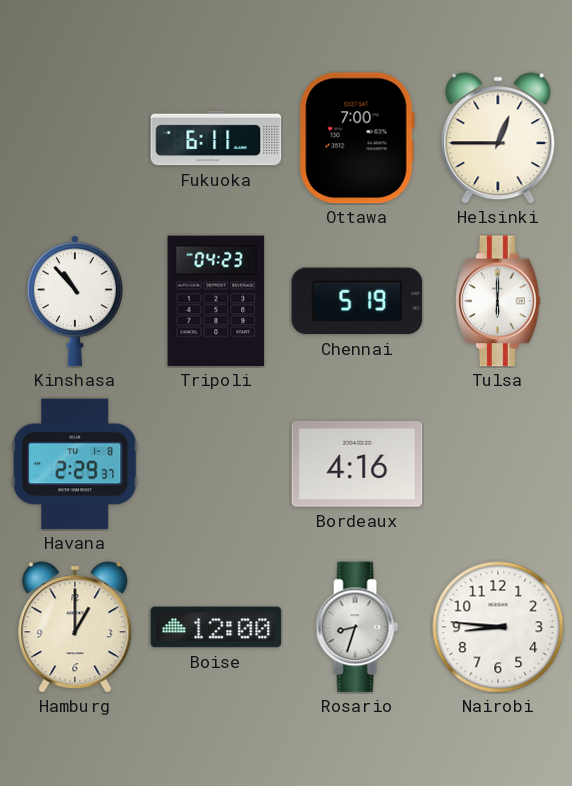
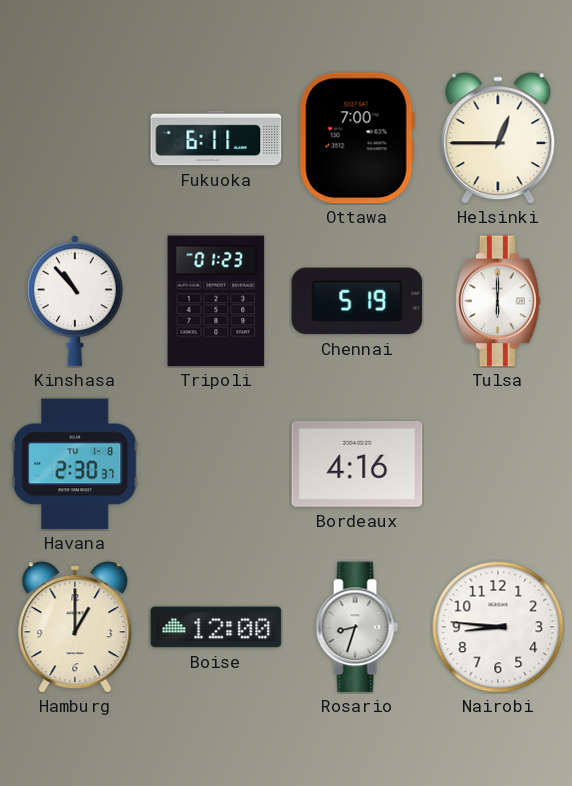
Tripoli: 04:23 -> 01:23
Havana: 2:29 -> 2:30
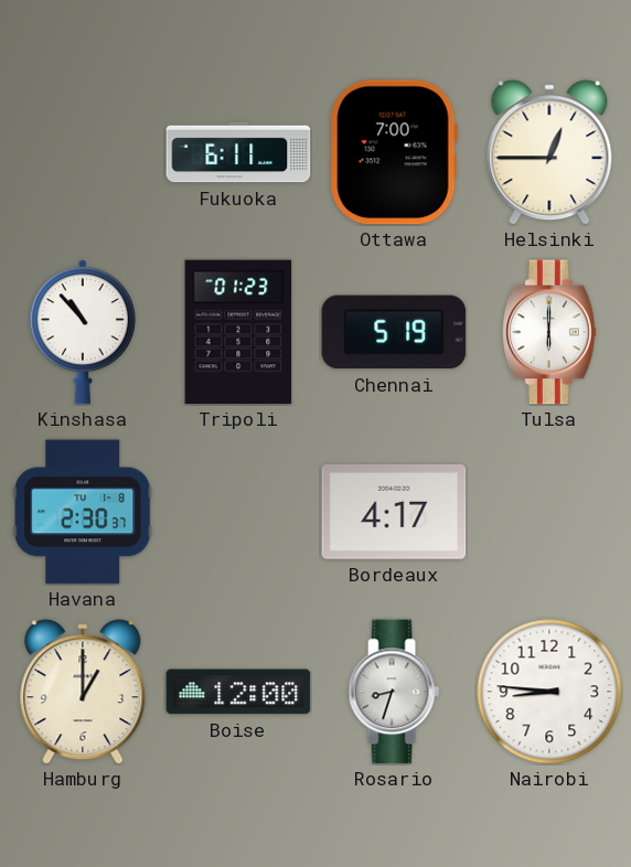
Bordeaux: 4:16 -> 4:17
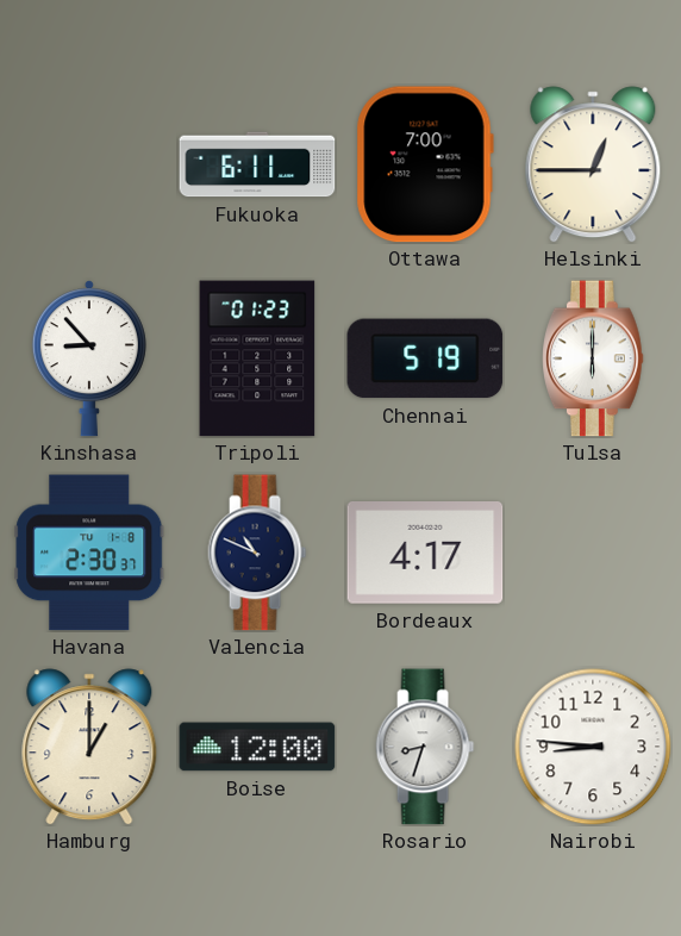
Kinshasa: 10:53 -> 8:53
Valencia: none -> 10:49
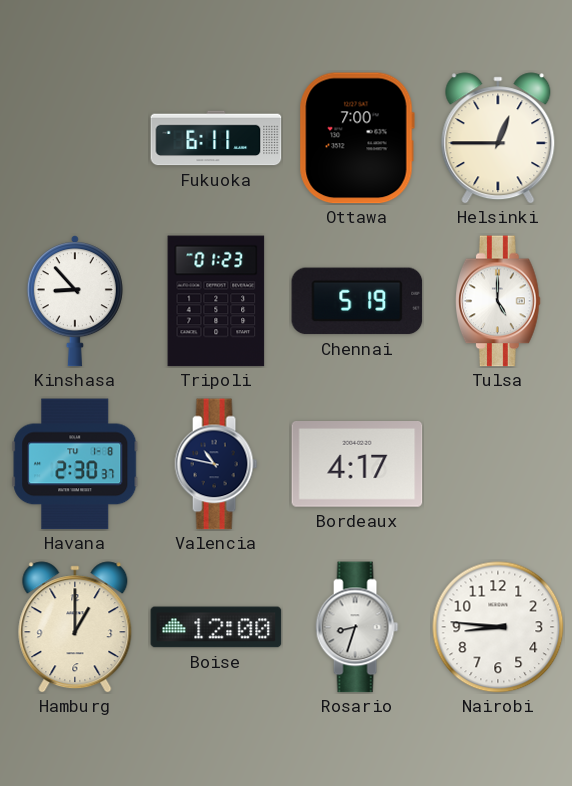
Tulsa: 6:00 -> 5:00
Valencia: 10:49 -> 10:47
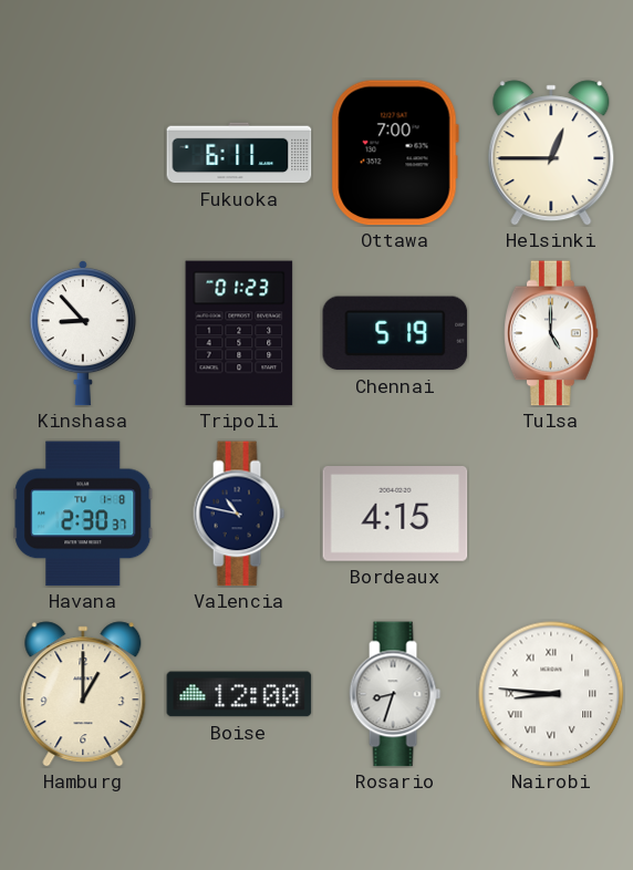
Bordeaux: 4:17 -> 4:15
Nairobi numerals: Arabic -> Roman
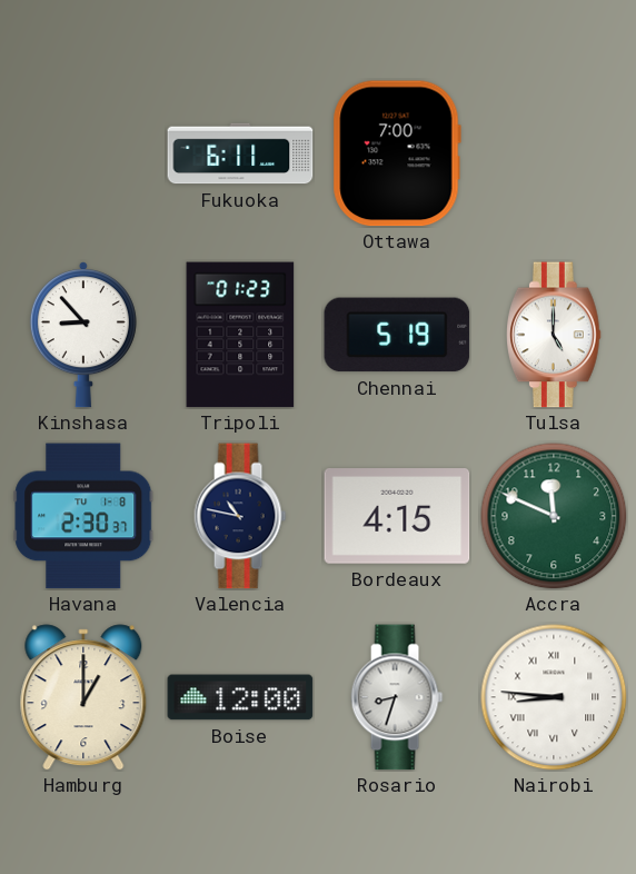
Helsinki: 12:45 -> none
Accra: none -> 11:49
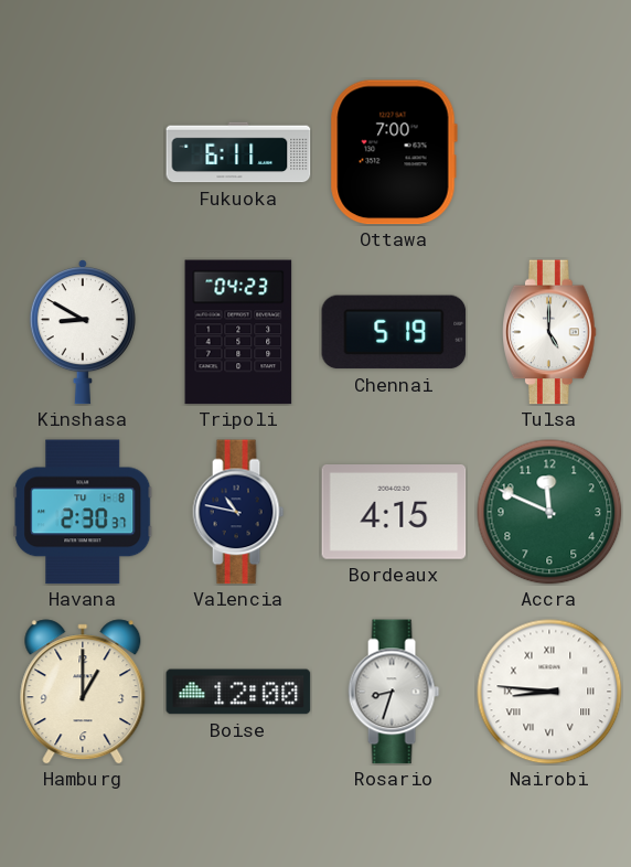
Kinshasa: 8:53 -> 8:50
Tripoli: 01:23 -> 04:23
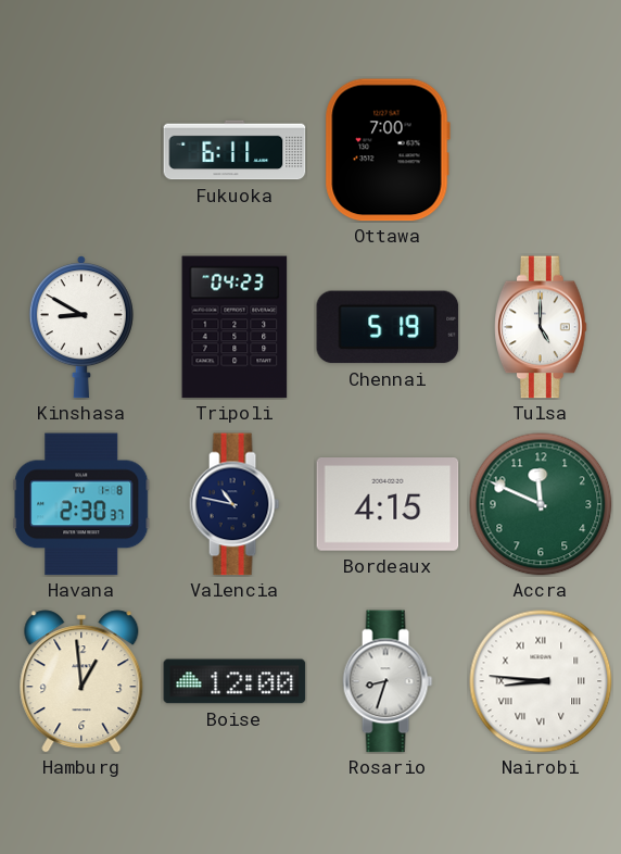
Hamburg: 1:00 -> 12:59
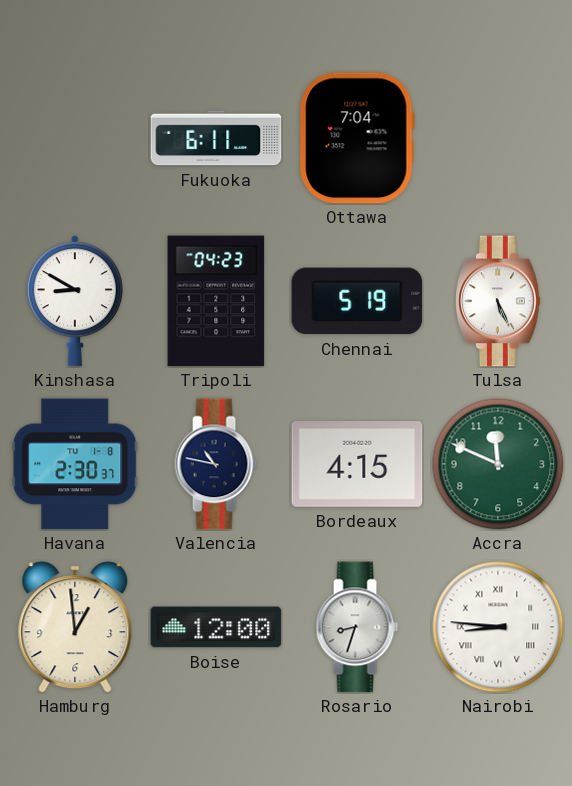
Ottawa: 7:00 -> 7:04
Tulsa: 5:00 -> 5:26
